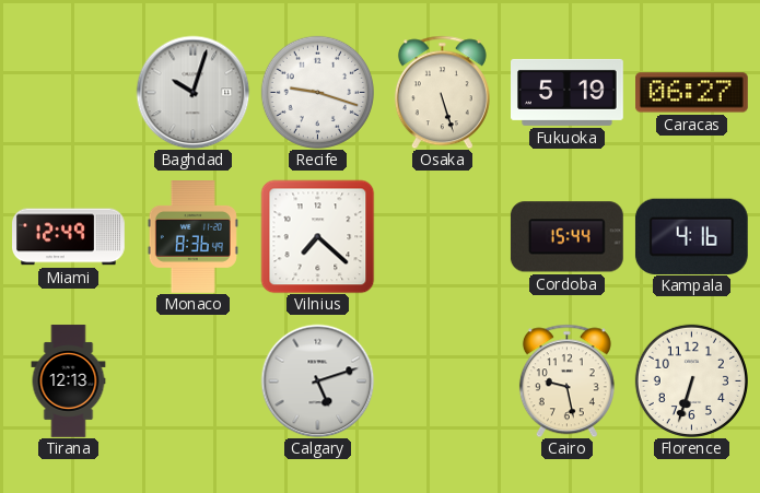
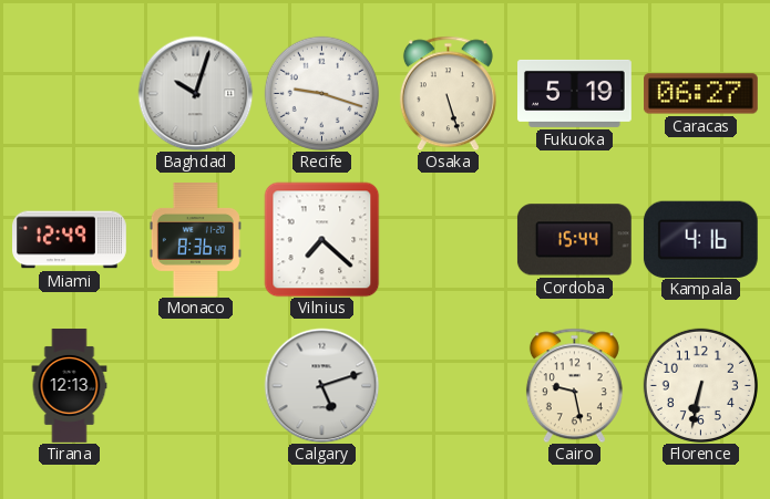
Florence: 6:33 -> 6:32
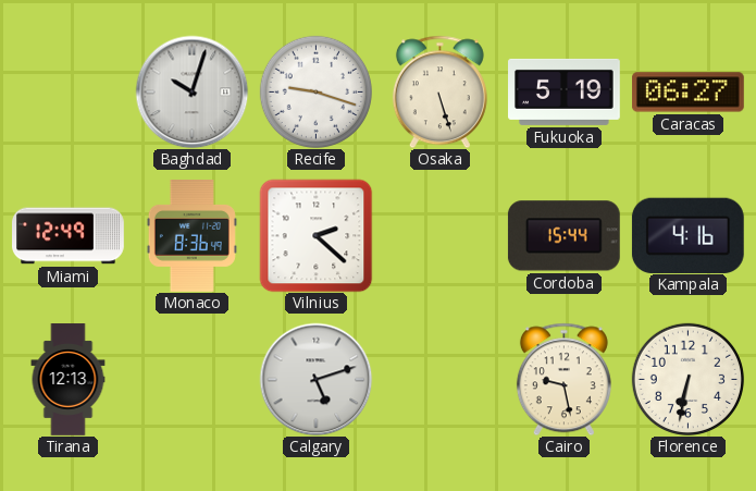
Vilnius: 7:22 -> 2:22
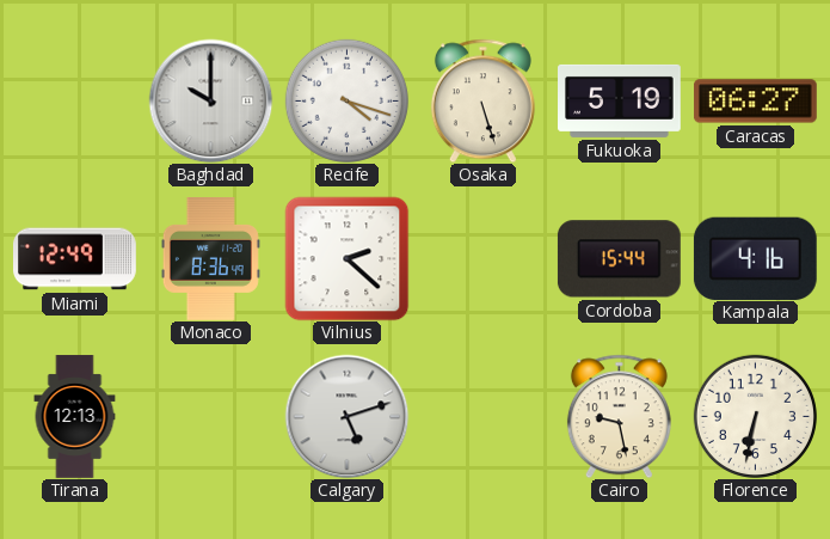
Baghdad: 10:03 -> 10:00
Recife: 9:18 -> 4:18
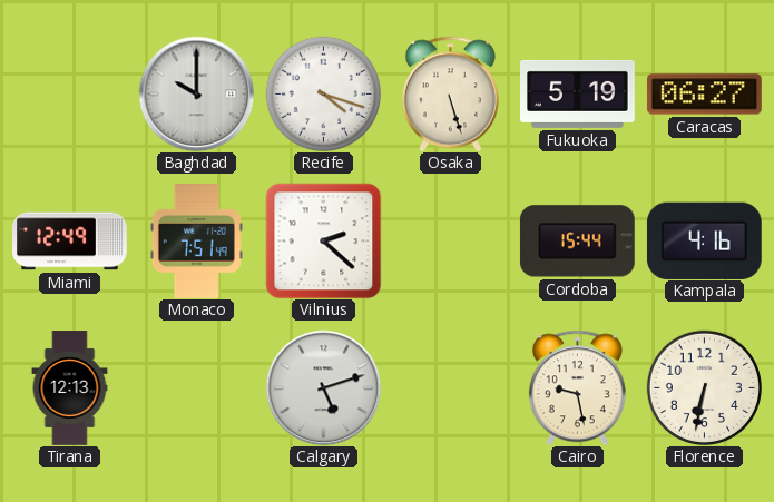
Monaco: 8:36 -> 7:51
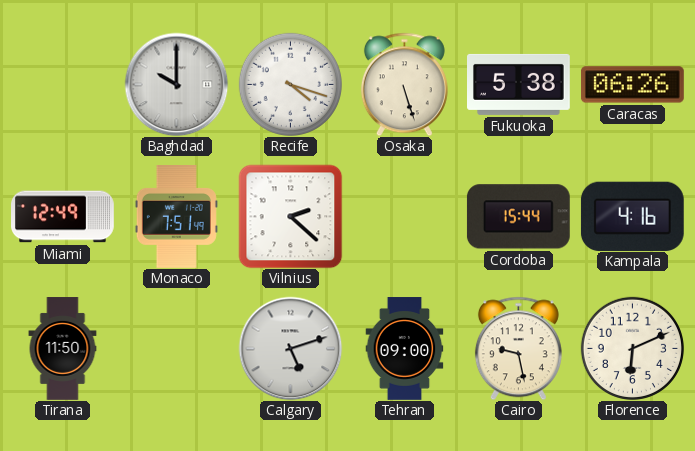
Fukuoka: 5:19 -> 5:38
Caracas: 06:27 -> 06:26
Tirana: 12:13 -> 11:50
Tehran: none -> 09:00
Florence: 6:32 -> 6:11
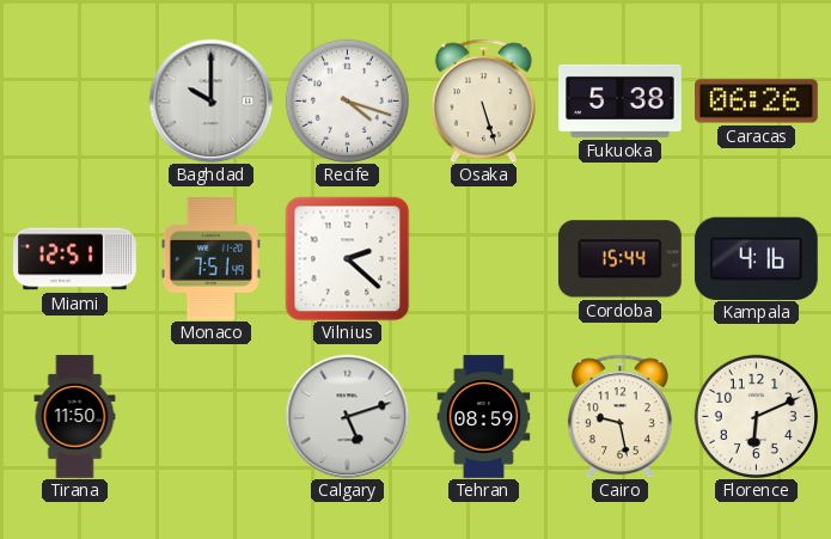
Miami: 12:49 -> 12:51
Tehran: 09:00 -> 08:59
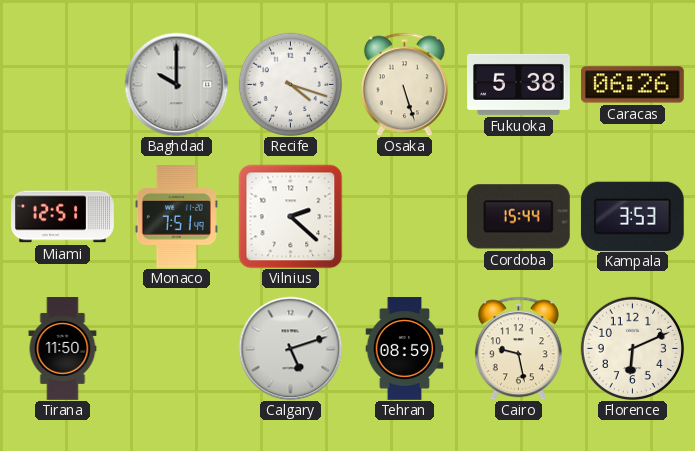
Kampala: 4:16 -> 3:53
